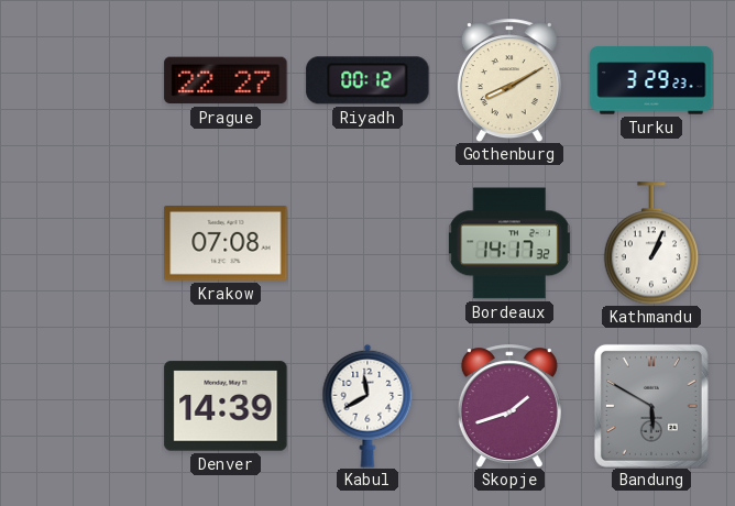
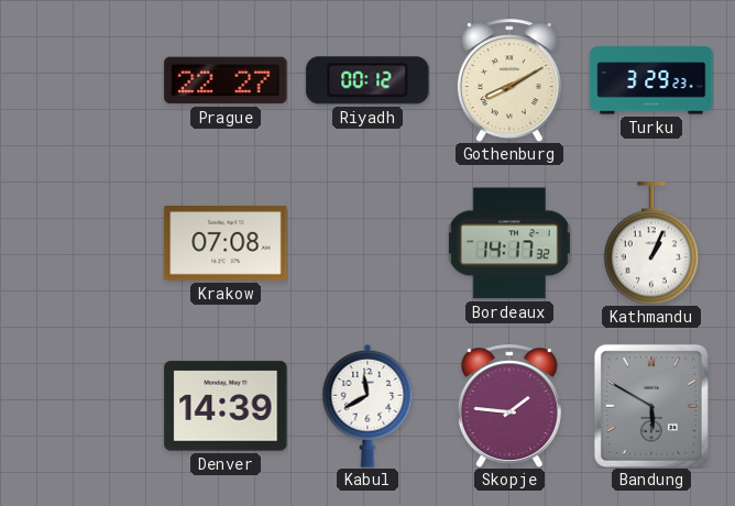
Skopje: 1:42 -> 1:46
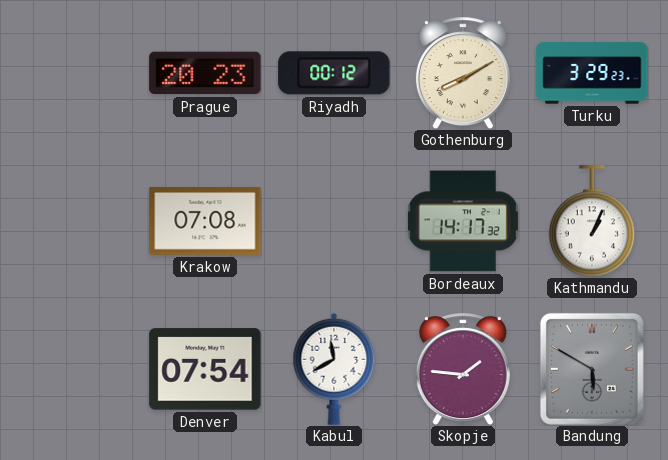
Prague: 22:27 -> 20:23
Denver: 14:39 -> 07:54
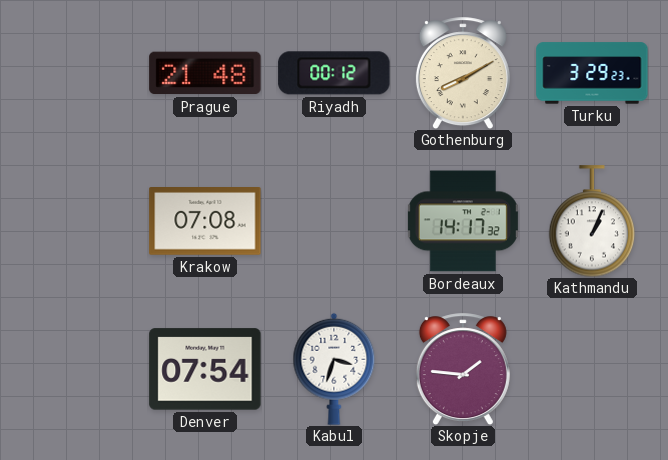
Prague: 20:23 -> 21:48
Kabul: 11:40 -> 3:33
Bandung: 5:50 -> none
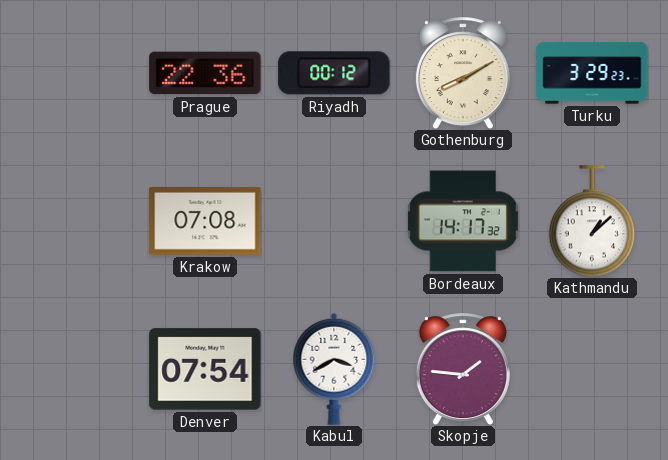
Prague: 21:48 -> 22:36
Kathmandu: 1:04 -> 1:08
Kabul: 3:33 -> 3:40
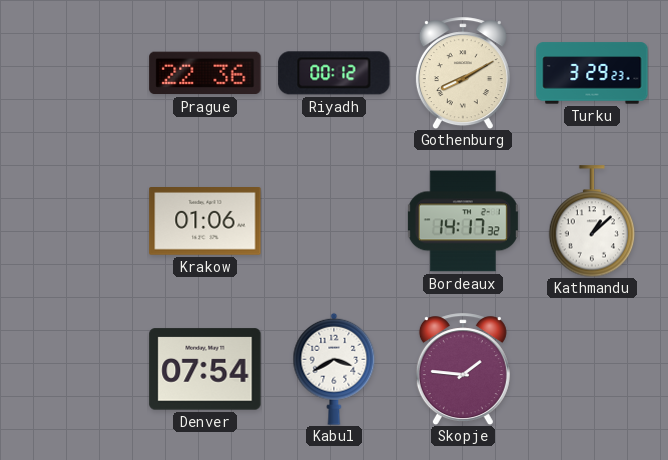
Krakow: 07:08 -> 01:06
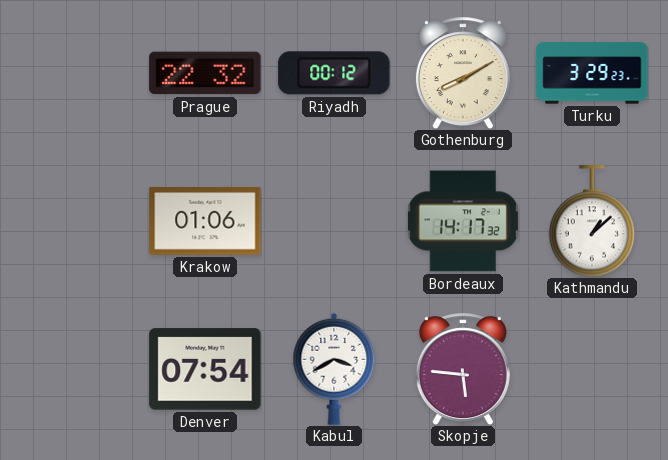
Prague: 22:36 -> 22:32
Skopje: 1:46 -> 5:46
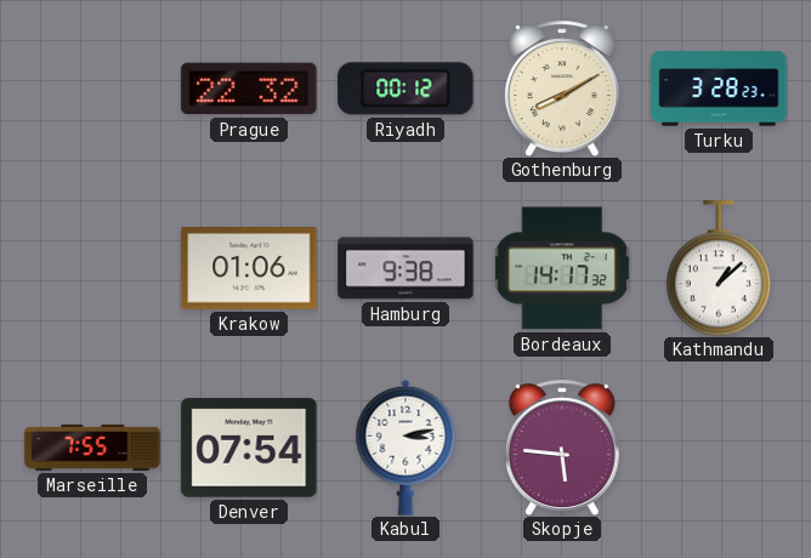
Turku: 3:29 -> 3:28
Hamburg: none -> 9:38
Marseille: none -> 7:55
Kabul: 3:40 -> 3:13
